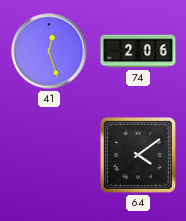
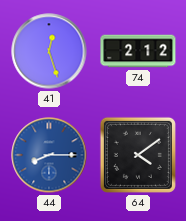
74: 2:06 -> 2:12
44: none -> 8:15
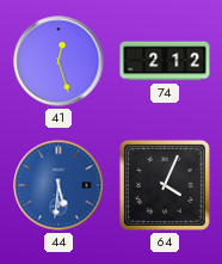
44: 8:15 -> 5:31
64: 4:09 -> 4:04
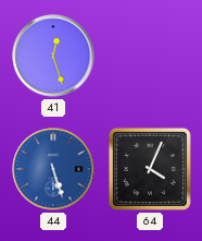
74: 2:12 -> none
44: 5:31 -> 5:27
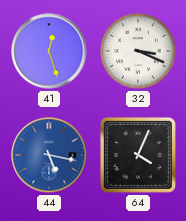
32: none -> 3:19
44: 5:27 -> 5:17
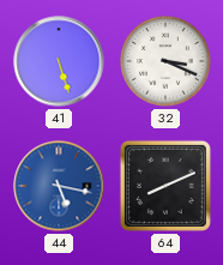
41: 12:27 -> 5:27
64: 4:04 -> 8:11
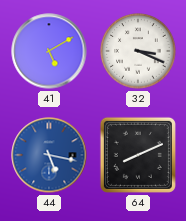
41: 5:27 -> 5:10
